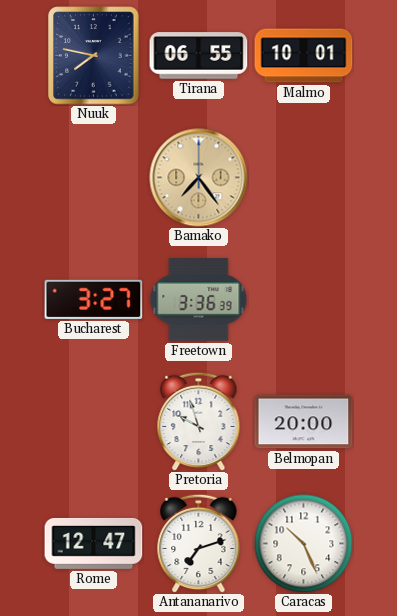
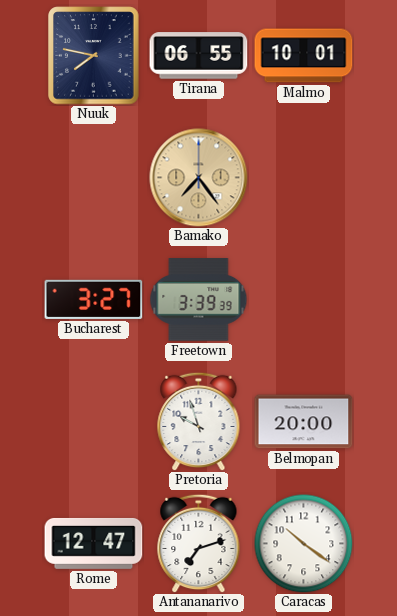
Freetown: 3:36 -> 3:39
Caracas: 10:26 -> 10:21
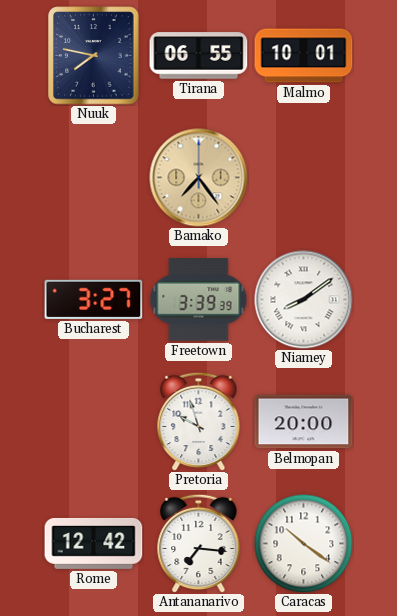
Niamey: none -> 8:09
Rome: 12:47 -> 12:42
Antananarivo: 7:12 -> 7:16
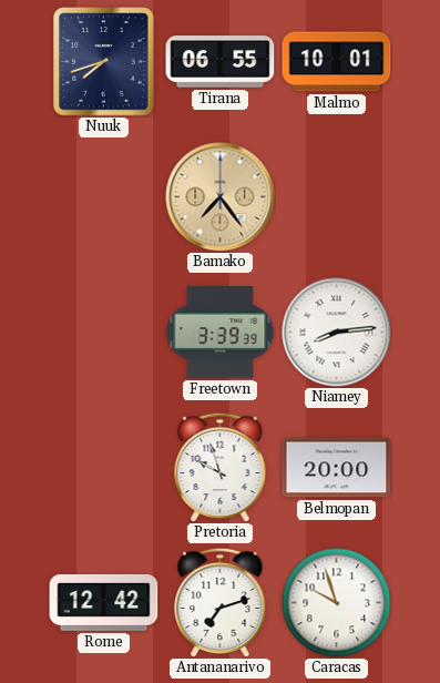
Nuuk: 7:47 -> 7:42
Bucharest: 3:27 -> none
Niamey: 8:09 -> 8:14
Antananarivo: 7:16 -> 7:12
Caracas: 10:21 -> 9:57
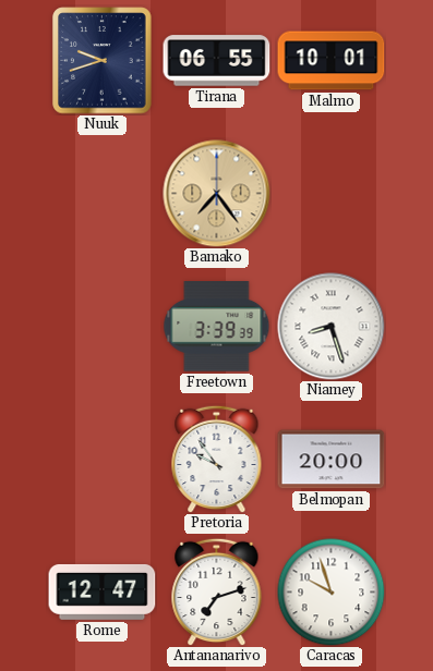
Nuuk: 7:42 -> 9:42
Niamey: 8:14 -> 8:27
Pretoria: 9:57 -> 9:54
Rome: 12:42 -> 12:47
